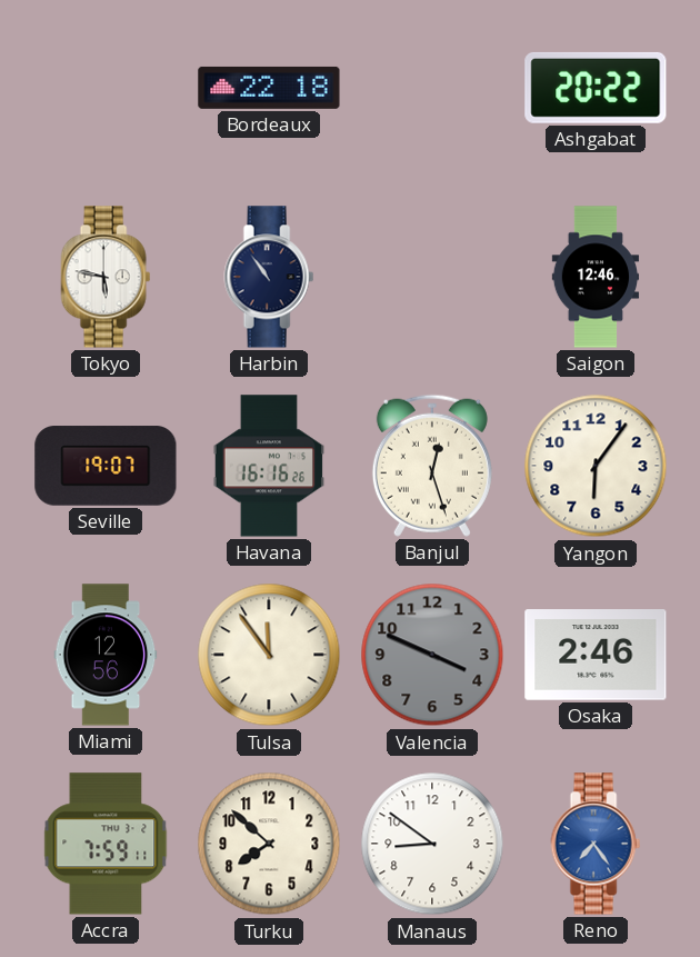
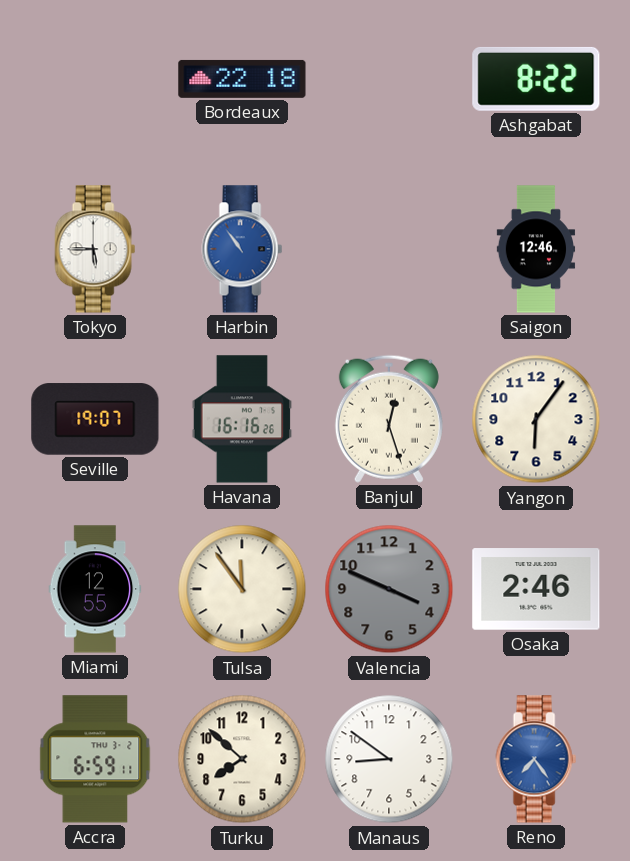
Ashgabat: 20:22 -> 8:22
Tokyo: 5:47 -> 5:45
Harbin dial: navy -> blue
Miami: 12:56 -> 12:55
Accra: 7:59 -> 6:59
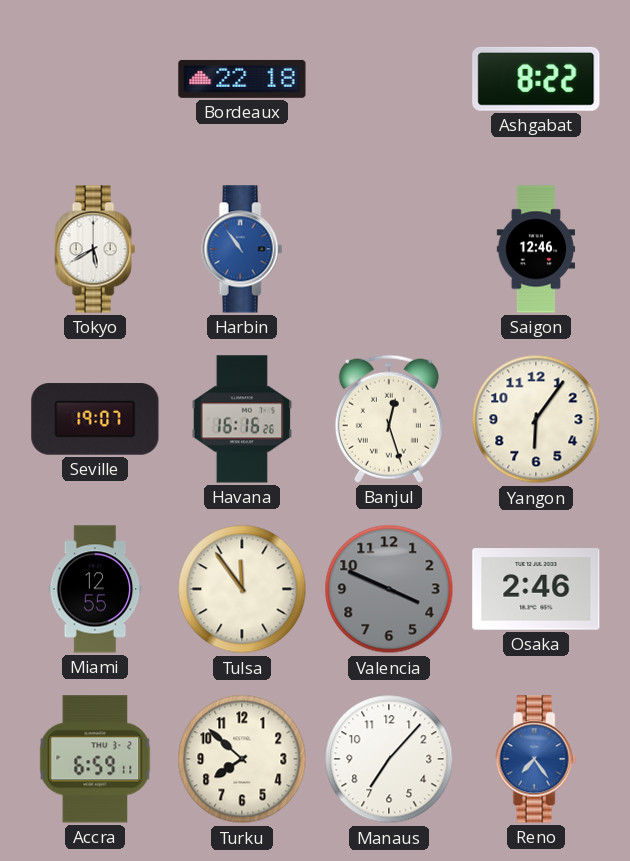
Tokyo: 5:45 -> 5:40
Manaus: 8:51 -> 7:07
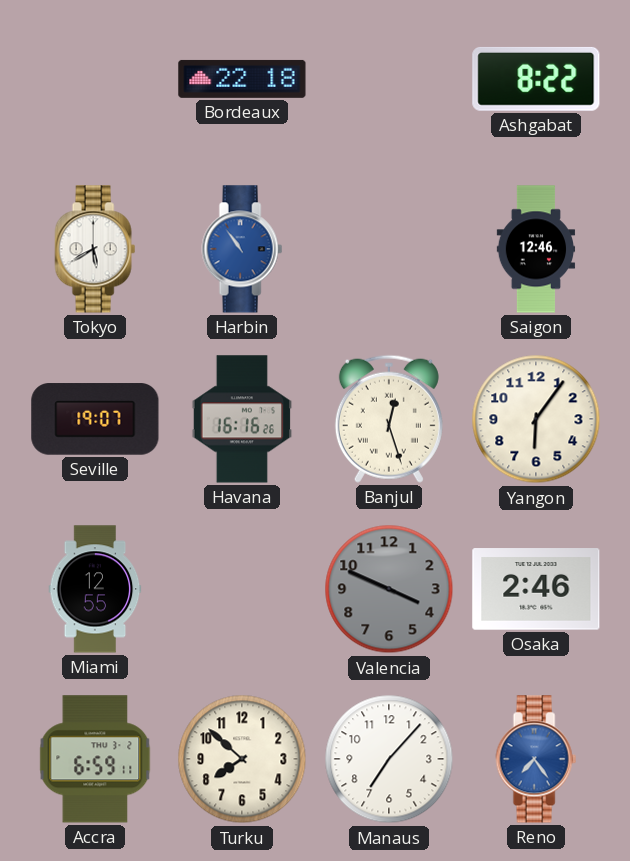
Tulsa: 11:54 -> none
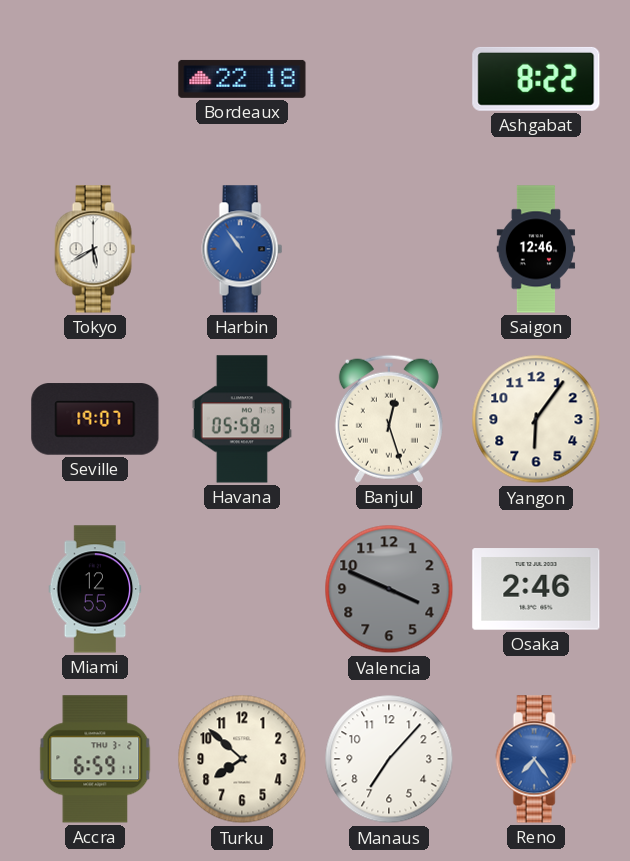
Havana: 16:16 -> 05:58
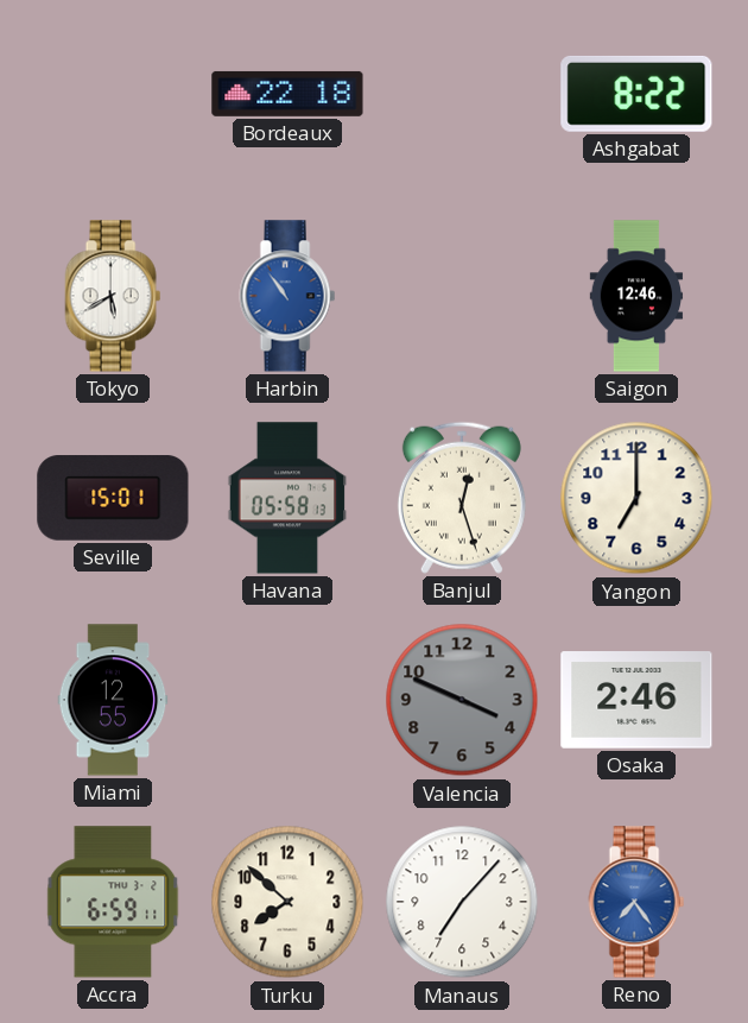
Seville: 19:07 -> 15:01
Yangon: 6:06 -> 7:00
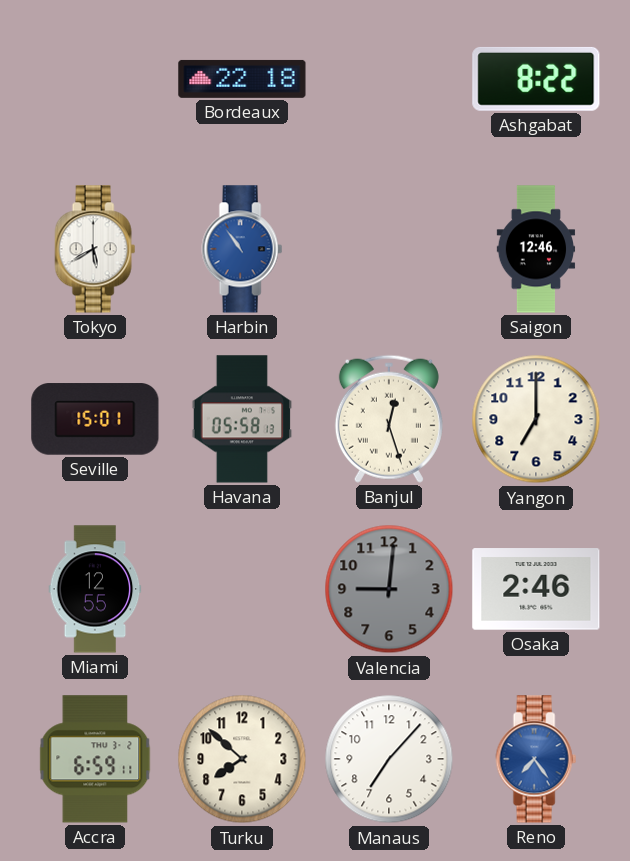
Valencia: 3:49 -> 9:01
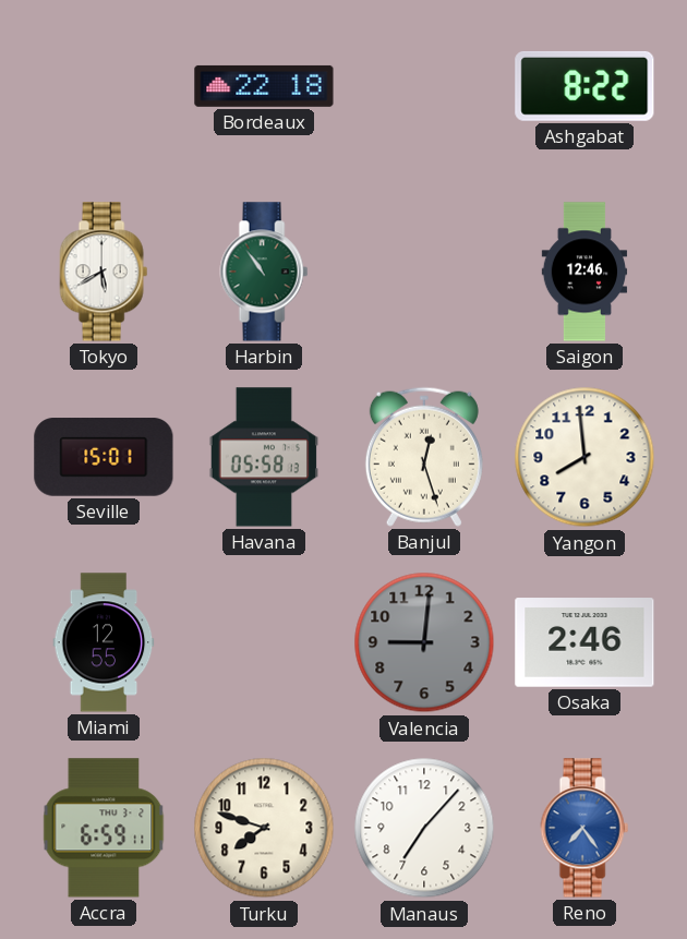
Harbin dial: blue -> green
Yangon: 7:00 -> 7:59
Turku: 7:52 -> 7:48
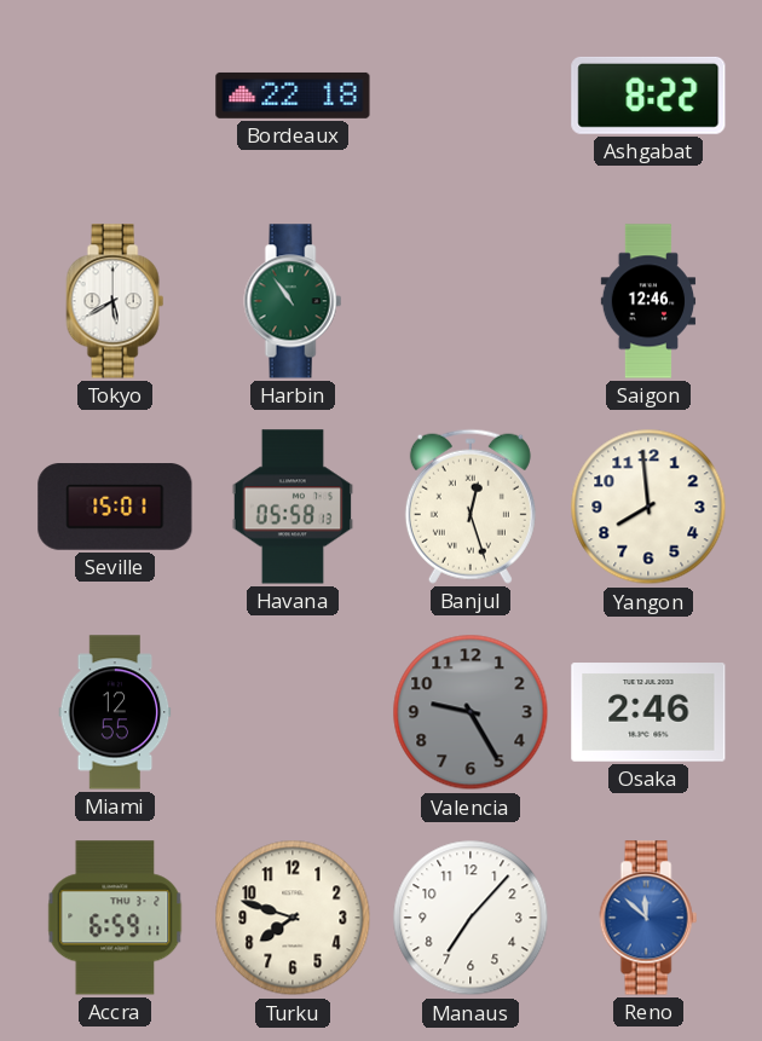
Valencia: 9:01 -> 9:25
Reno: 7:24 -> 11:52
